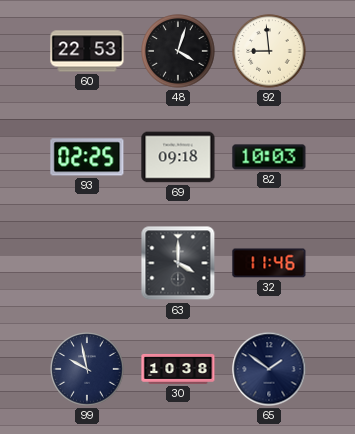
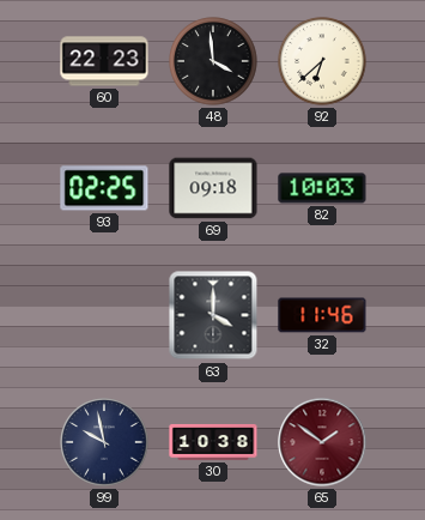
60: 22:53 -> 22:23
48: 4:03 -> 3:59
92: 8:59 -> 6:38
65 dial: navy -> burgundy
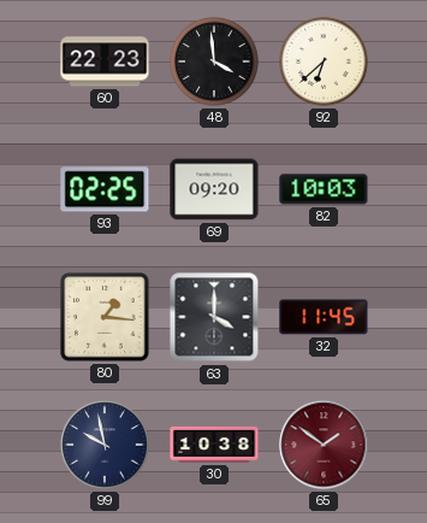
69: 09:18 -> 09:20
80: none -> 1:16
32: 11:46 -> 11:45
